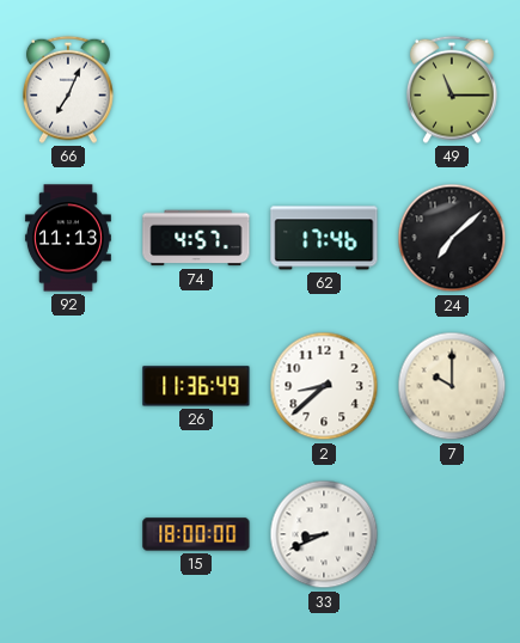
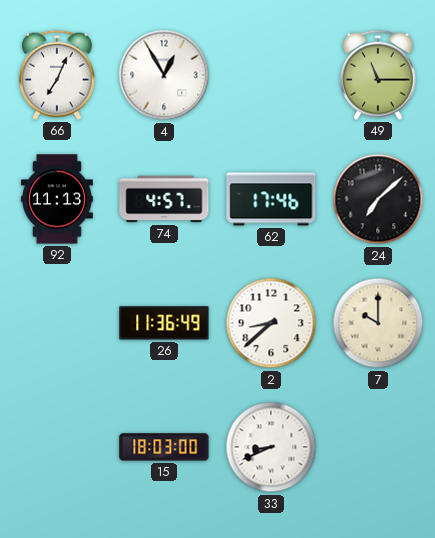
4: none -> 12:55
15: 18:00 -> 18:03
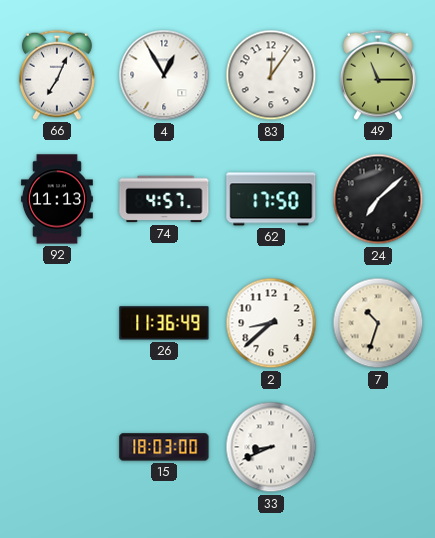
83: none -> 12:06
62: 17:46 -> 17:50
7: 10:00 -> 10:33
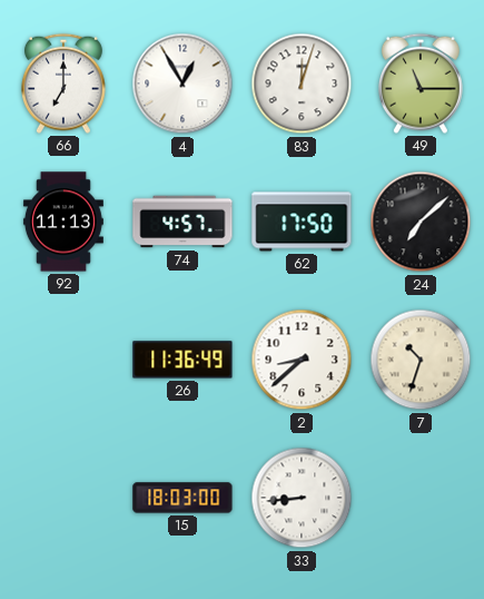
66: 7:04 -> 7:00
83: 12:06 -> 12:03
33: 8:41 -> 8:44
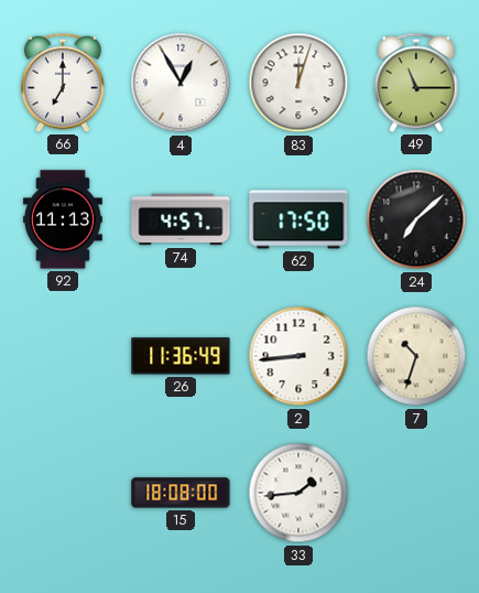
2: 8:38 -> 8:44
15: 18:03 -> 18:08
33: 8:44 -> 1:44
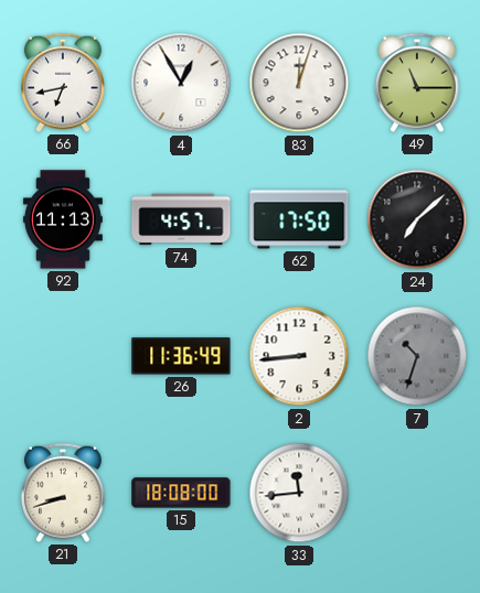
66: 7:00 -> 6:43
7 dial: cream -> grey
21: none -> 8:42
33: 1:44 -> 11:44
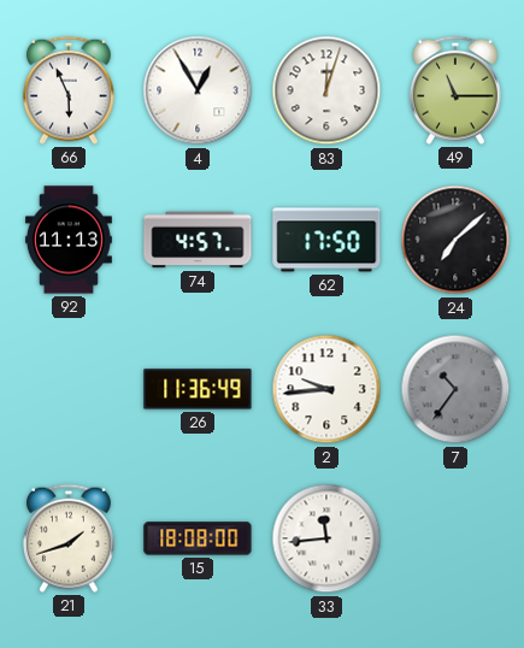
66: 6:43 -> 5:56
2: 8:44 -> 9:44
7: 10:33 -> 10:36
21: 8:42 -> 1:42
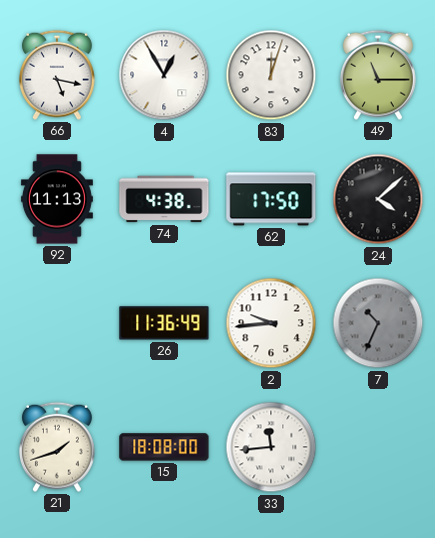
66: 5:56 -> 5:17
74: 4:57 -> 4:38
24: 7:08 -> 4:08
7: 10:36 -> 10:34
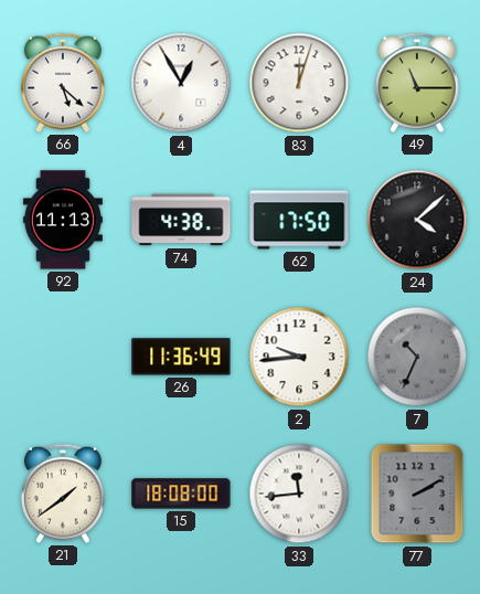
66: 5:17 -> 5:22
21: 1:42 -> 1:39
77: none -> 2:10
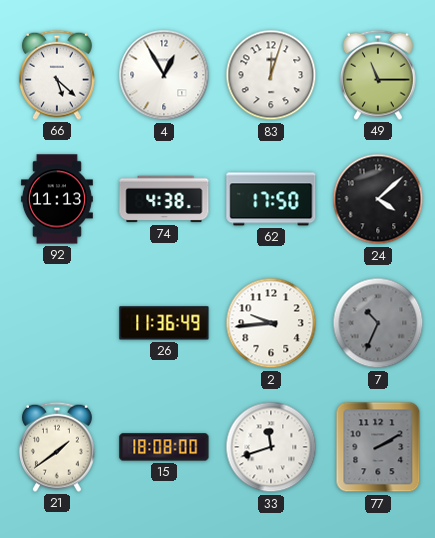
33: 11:44 -> 11:42
